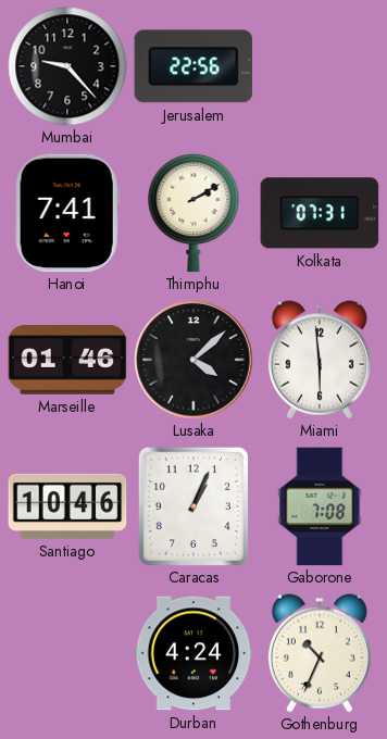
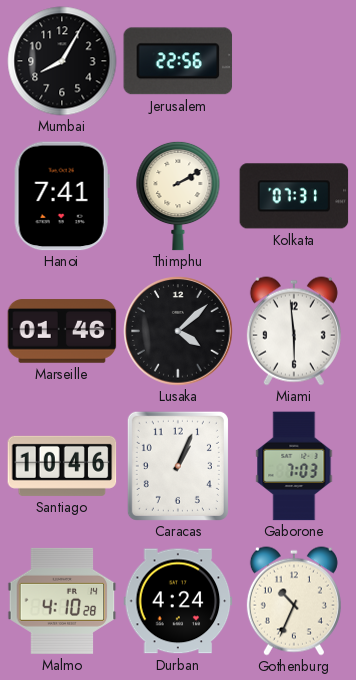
Mumbai: 9:23 -> 8:05
Gaborone: 7:08 -> 7:03
Malmo: none -> 4:10
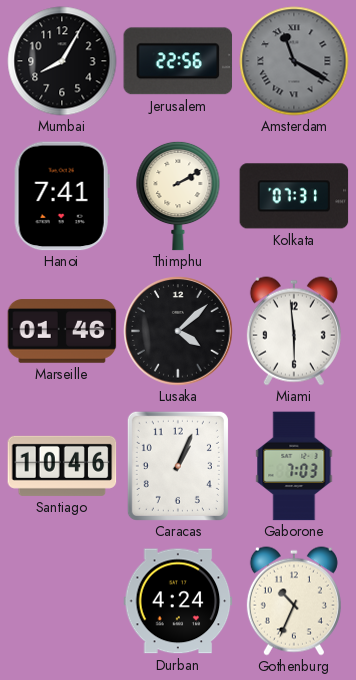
Amsterdam: none -> 11:20
Malmo: 4:10 -> none
